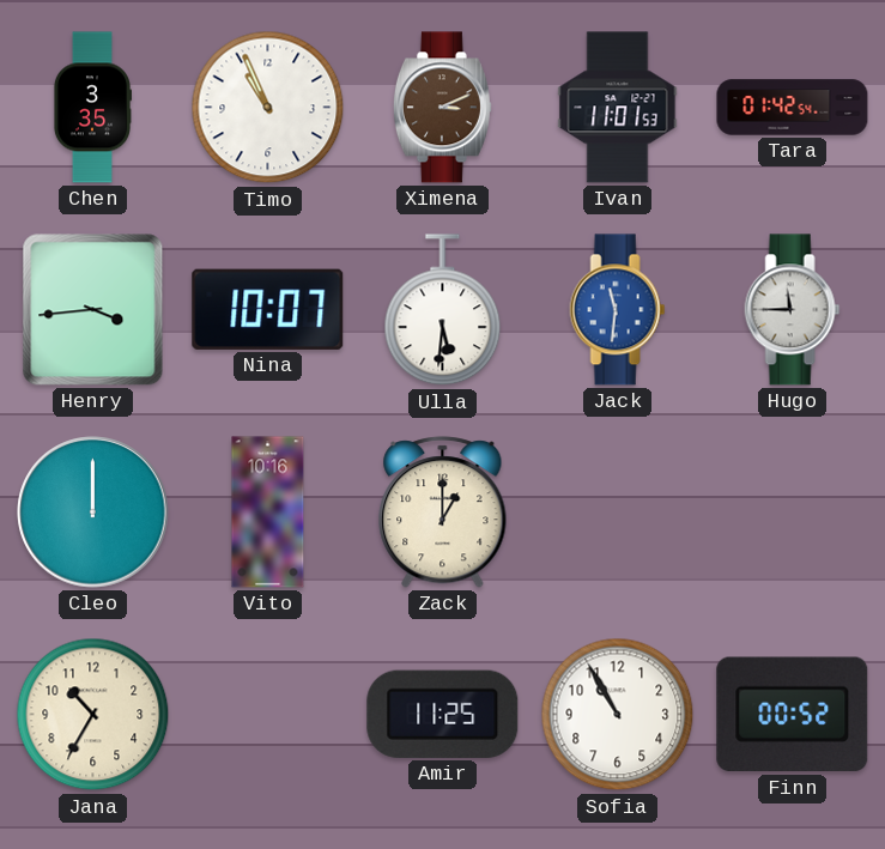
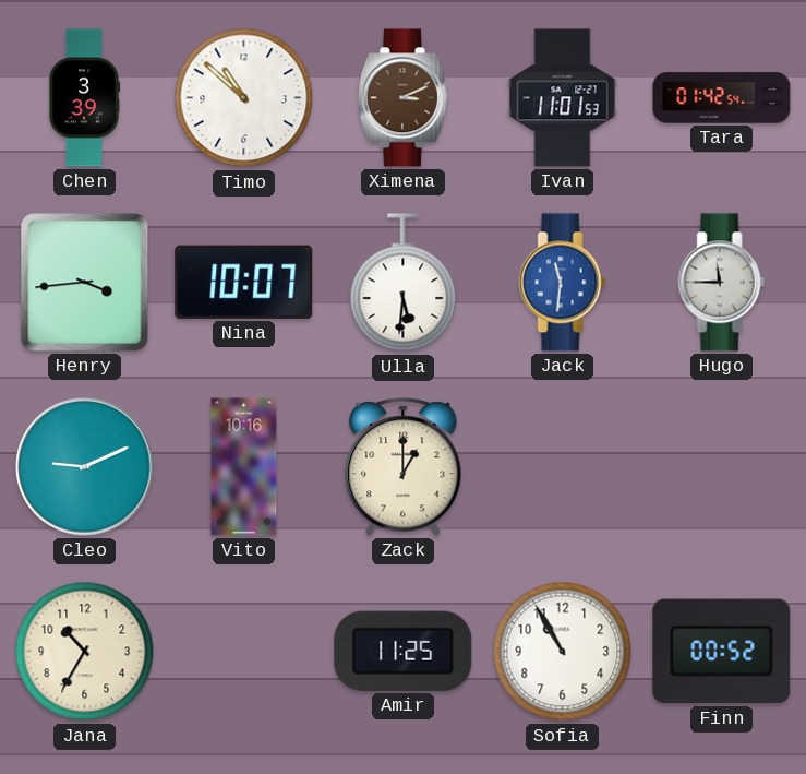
Chen: 3:35 -> 3:39
Timo: 10:56 -> 10:52
Cleo: 12:00 -> 9:11
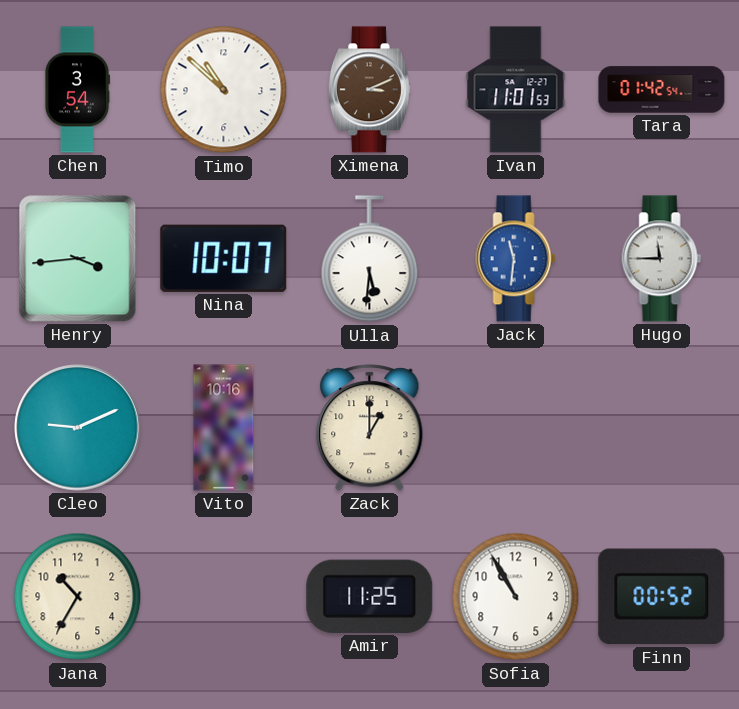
Chen: 3:39 -> 3:54
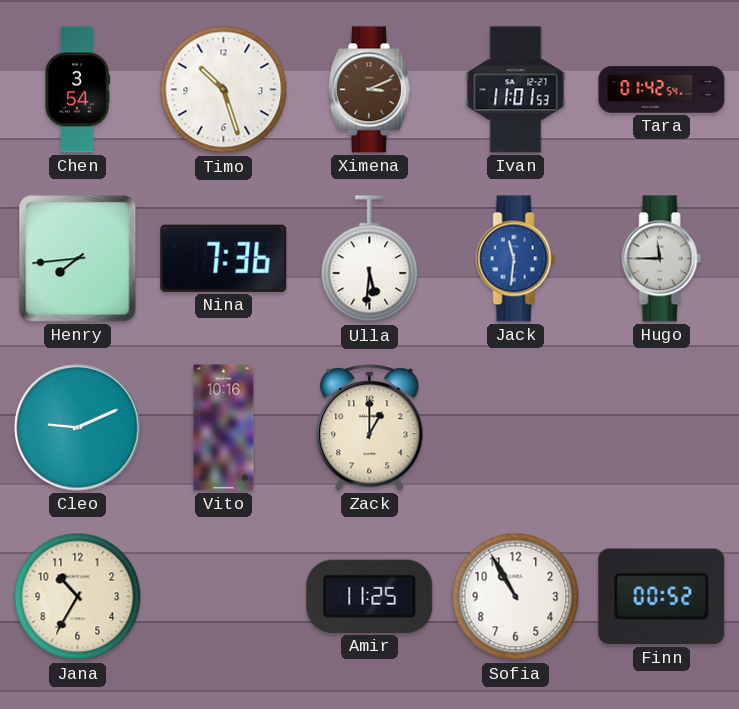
Timo: 10:52 -> 10:27
Henry: 3:44 -> 7:44
Nina: 10:07 -> 7:36
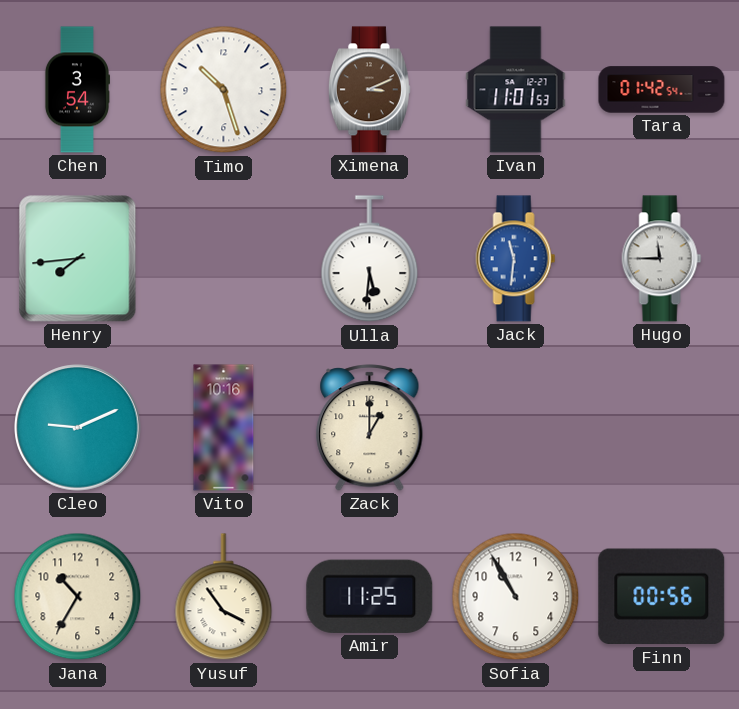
Nina: 7:36 -> none
Yusuf: none -> 3:54
Finn: 00:52 -> 00:56
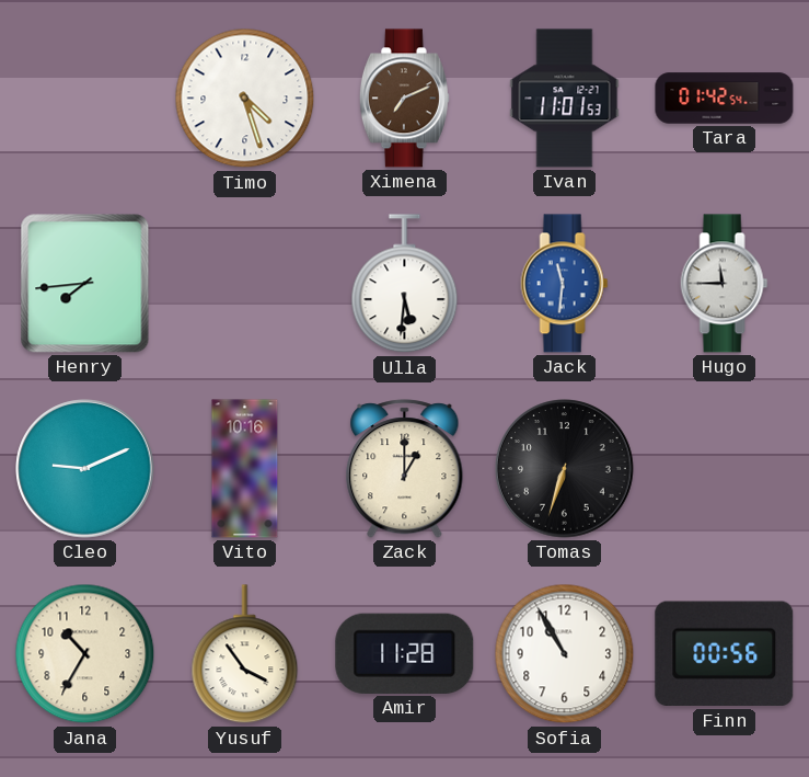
Chen: 3:54 -> none
Timo: 10:27 -> 4:27
Ximena: 3:11 -> 7:11
Tomas: none -> 6:33
Amir: 11:25 -> 11:28
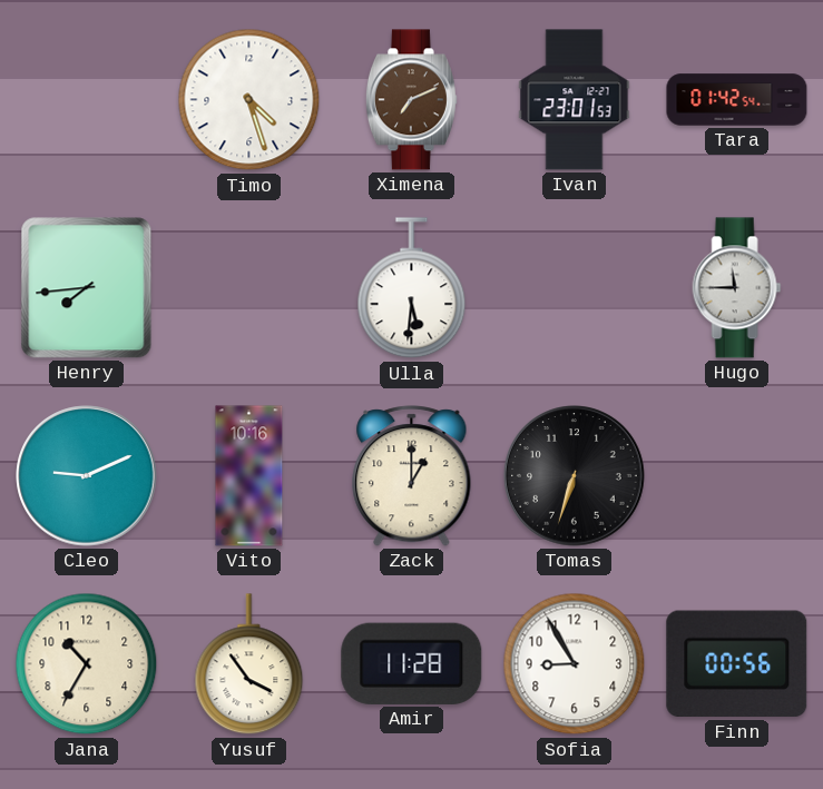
Ivan: 11:01 -> 23:01
Jack: 11:31 -> none
Sofia: 10:55 -> 8:55
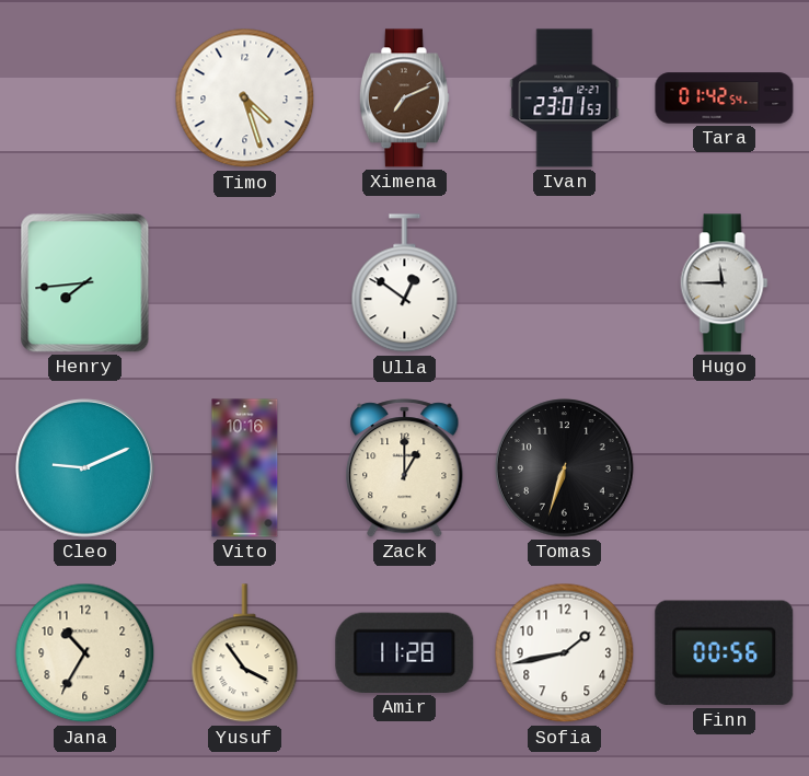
Ulla: 5:31 -> 12:51
Sofia: 8:55 -> 1:43
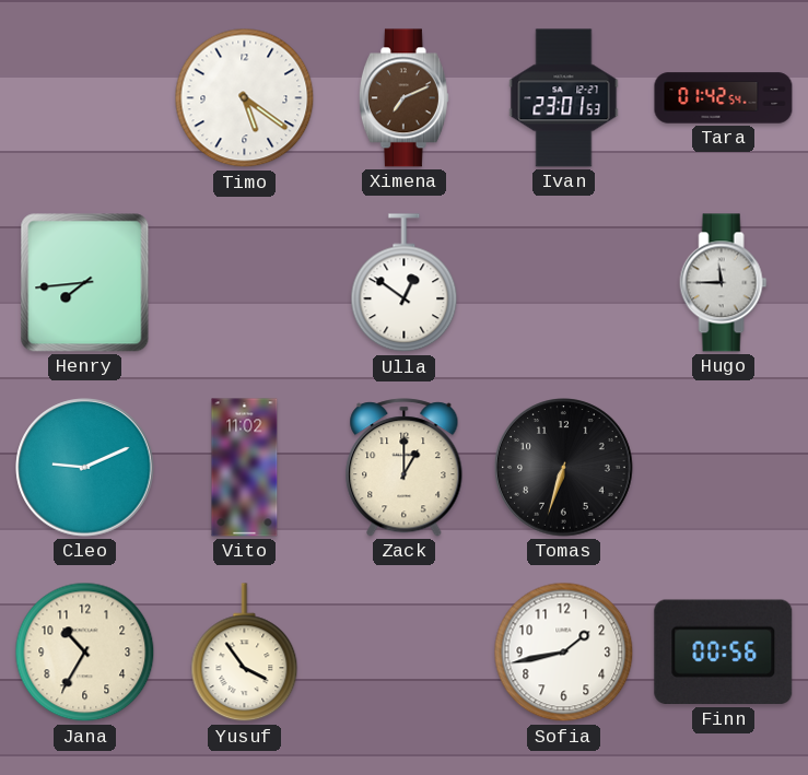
Timo: 4:27 -> 5:21
Vito: 10:16 -> 11:02
Amir: 11:28 -> none
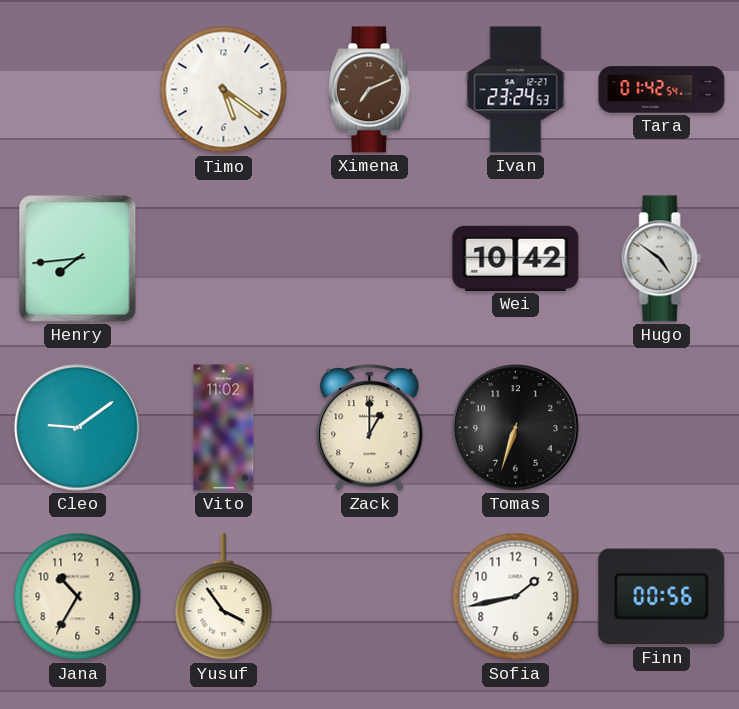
Ivan: 23:01 -> 23:24
Ulla: 12:51 -> none
Wei: none -> 10:42
Hugo: 11:45 -> 4:51
Cleo: 9:11 -> 9:09
